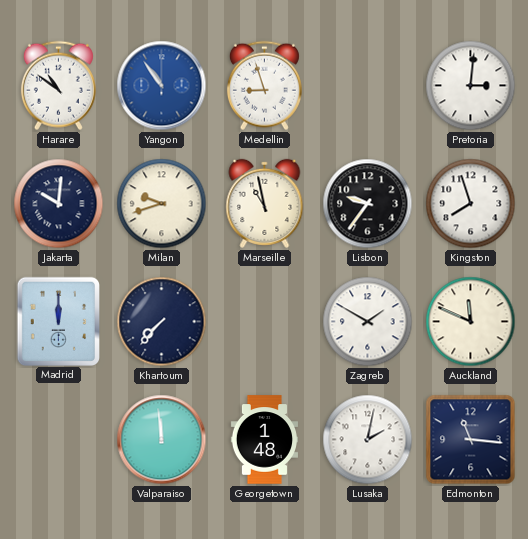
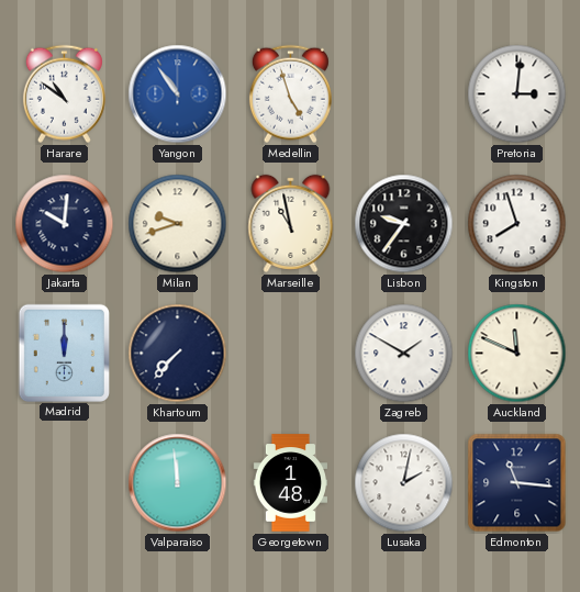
Medellin: 8:57 -> 4:57
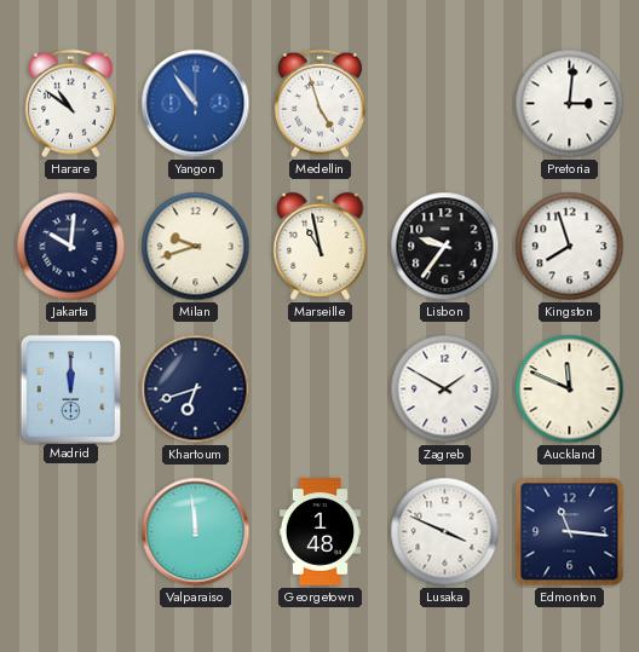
Khartoum: 7:37 -> 6:42
Lusaka: 2:02 -> 3:49
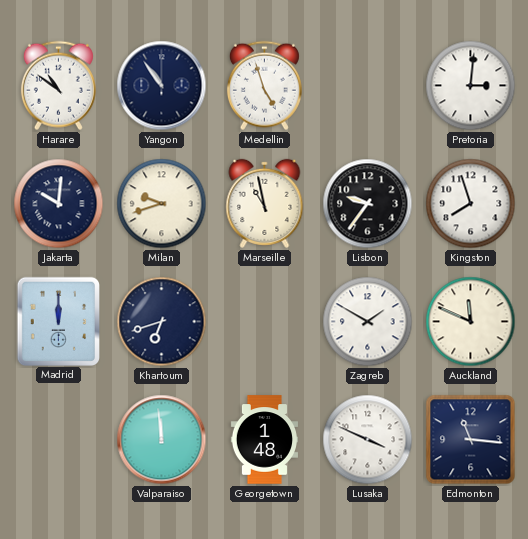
Yangon dial: blue -> navy
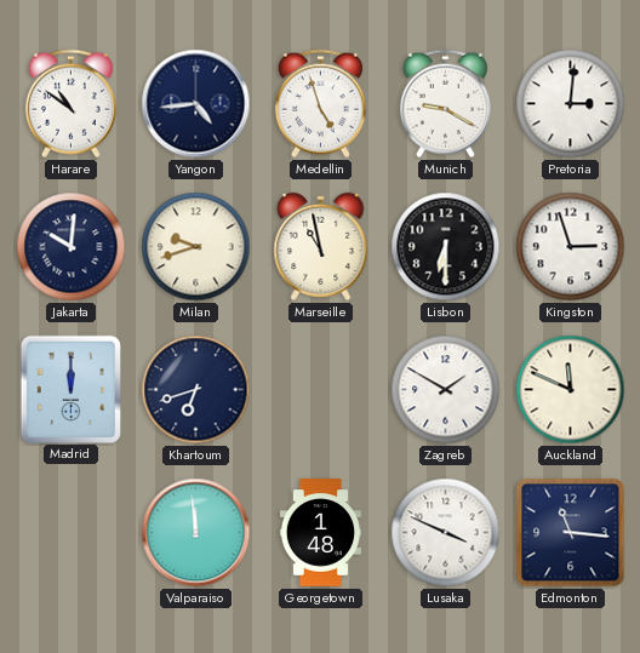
Yangon: 10:54 -> 4:44
Munich: none -> 9:20
Lisbon: 9:36 -> 6:30
Kingston: 7:57 -> 2:57
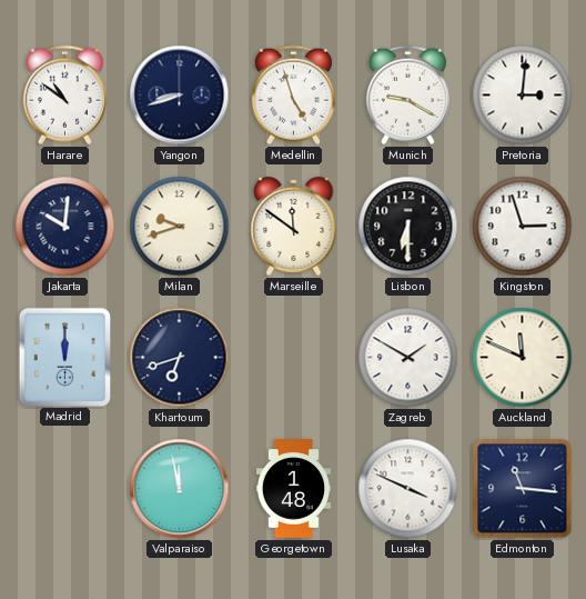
Yangon: 4:44 -> 8:42
Marseille: 10:58 -> 11:51
Valparaiso: 11:59 -> 11:58
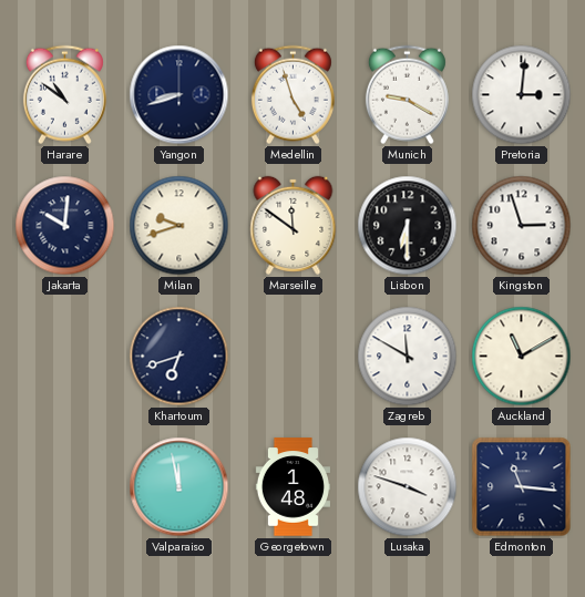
Madrid: 12:00 -> none
Zagreb: 1:50 -> 11:50
Auckland: 11:49 -> 11:10
Lusaka: 3:49 -> 3:48
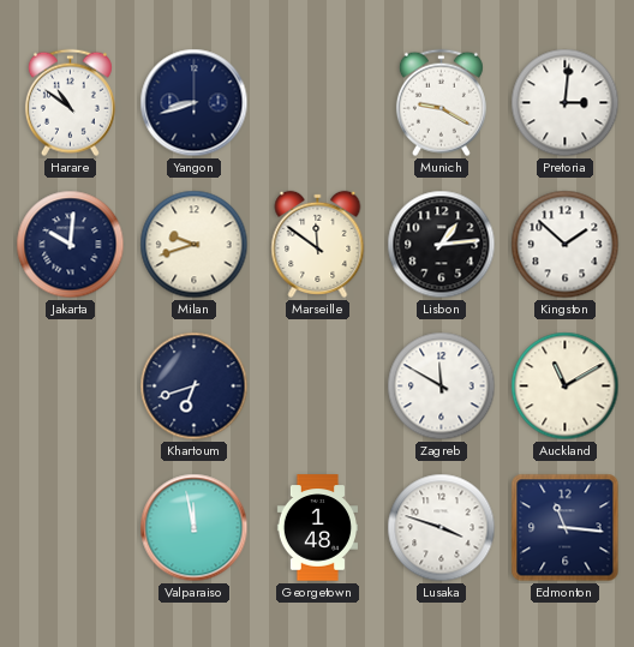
Medellin: 4:57 -> none
Lisbon: 6:30 -> 1:14
Kingston: 2:57 -> 1:52
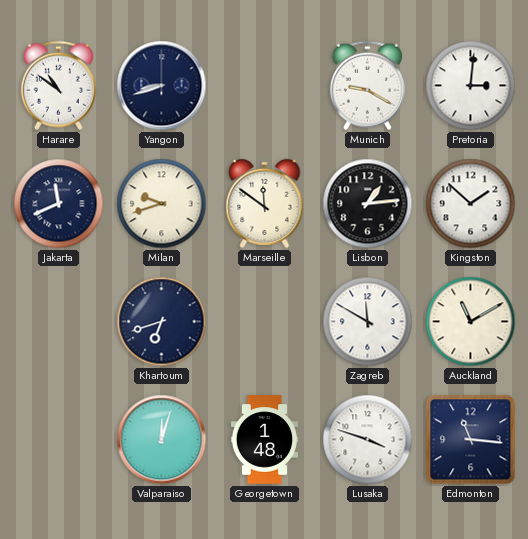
Jakarta: 10:01 -> 11:41
Valparaiso: 11:58 -> 12:03
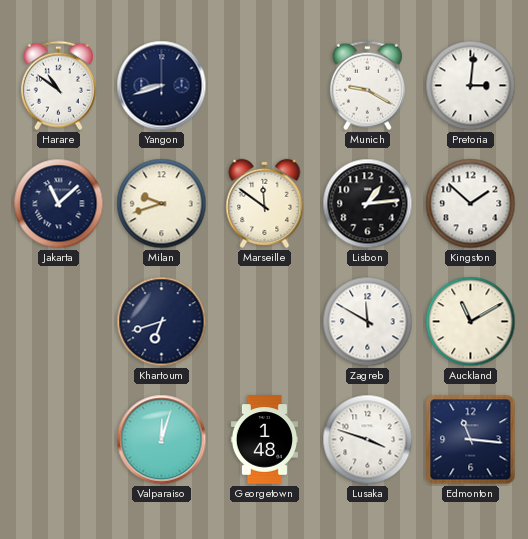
Jakarta: 11:41 -> 11:08
